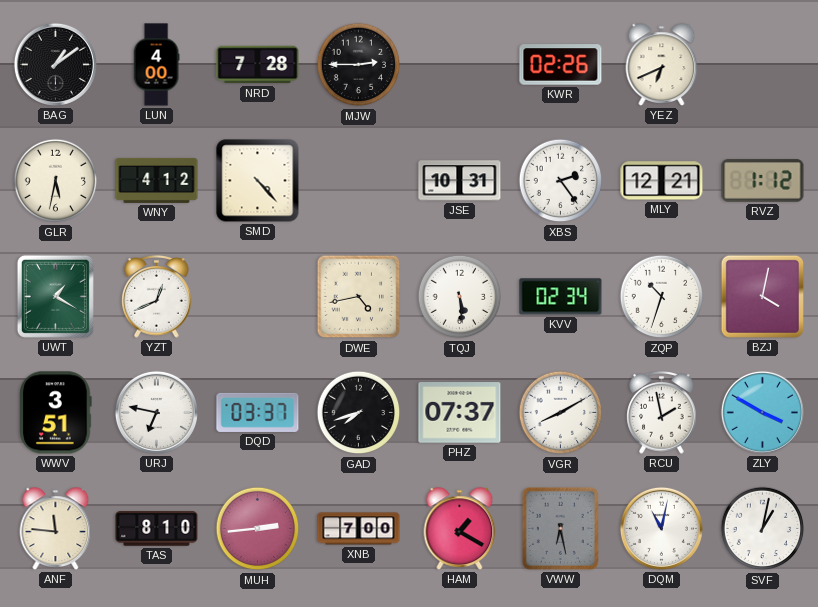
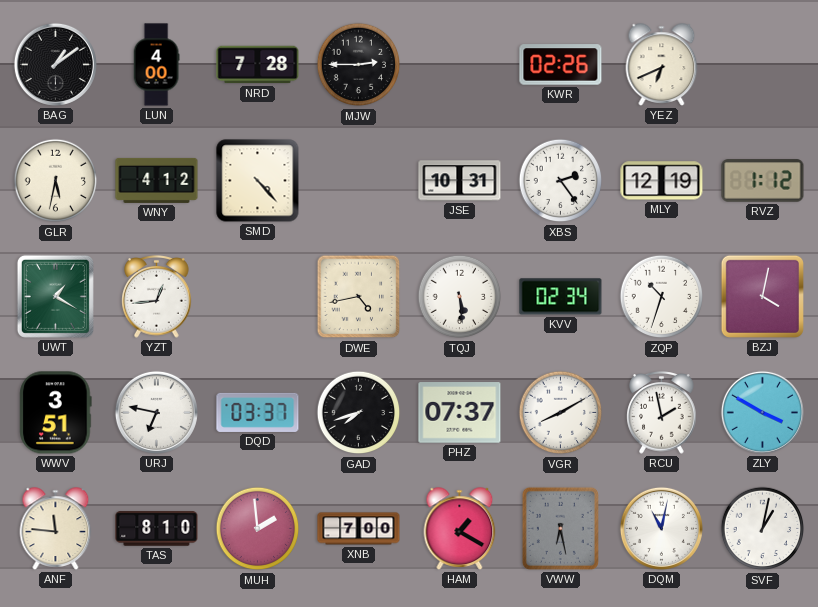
MLY: 12:21 -> 12:19
YZT: 12:41 -> 12:44
MUH: 2:44 -> 1:59
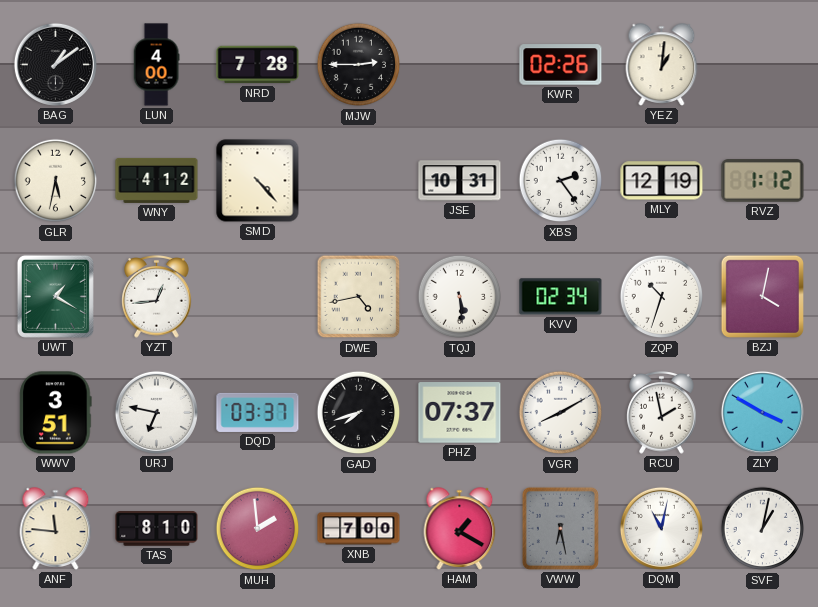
YEZ: 6:41 -> 1:01
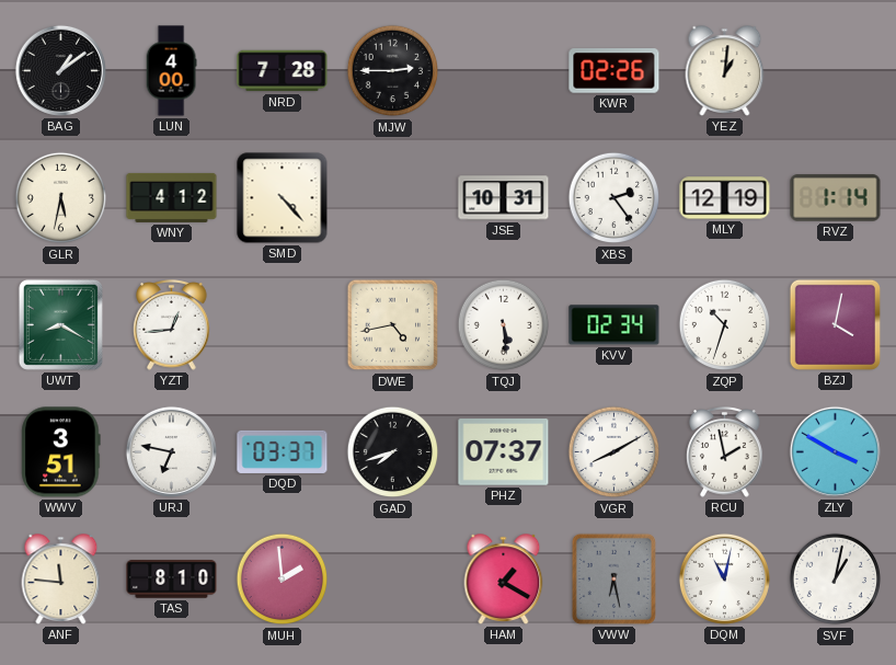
RVZ: 1:12 -> 1:14
UWT: 1:20 -> 8:20
XNB: 7:00 -> none
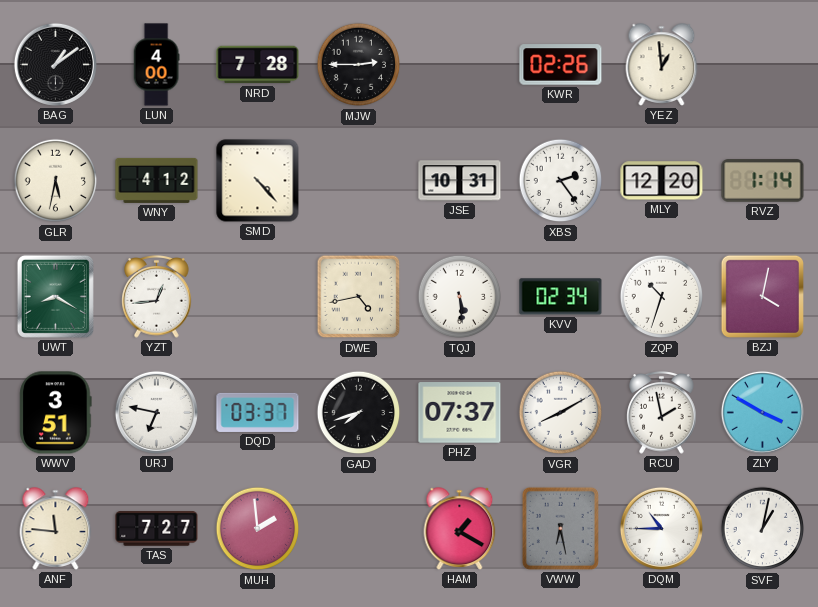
YEZ: 1:01 -> 12:59
MLY: 12:19 -> 12:20
TAS: 8:10 -> 7:27
DQM: 11:02 -> 10:45
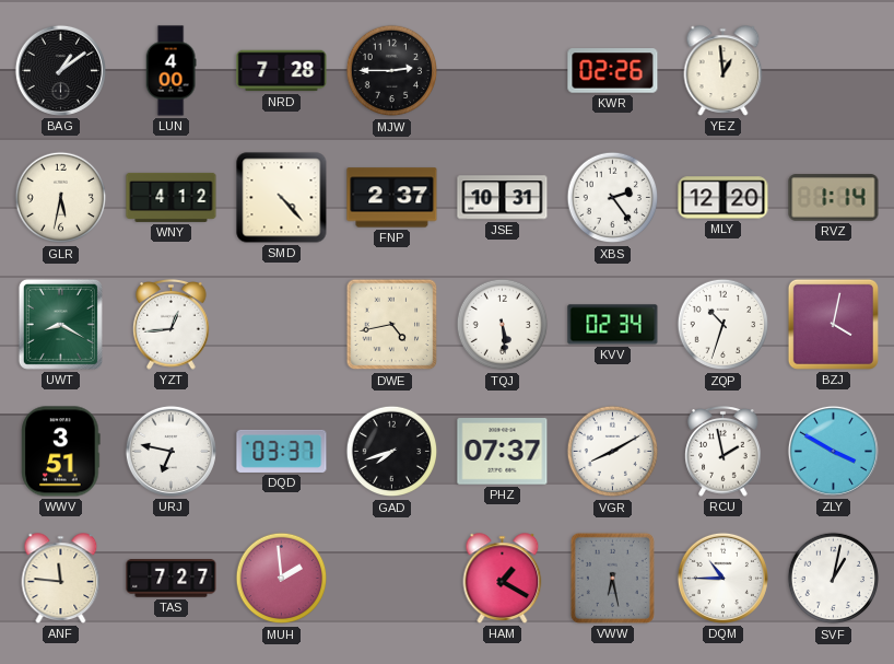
FNP: none -> 2:37
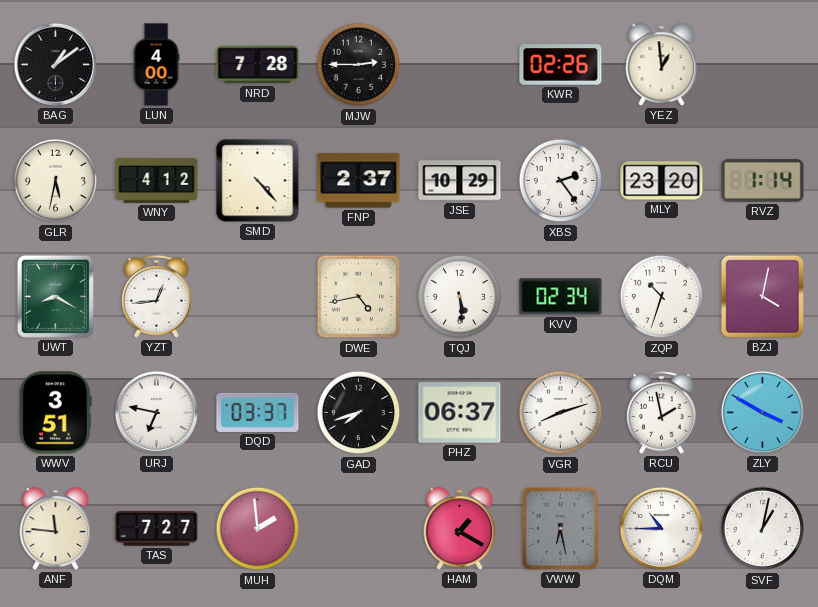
JSE: 10:31 -> 10:29
MLY: 12:20 -> 23:20
PHZ: 07:37 -> 06:37
VGR: 8:10 -> 8:12
